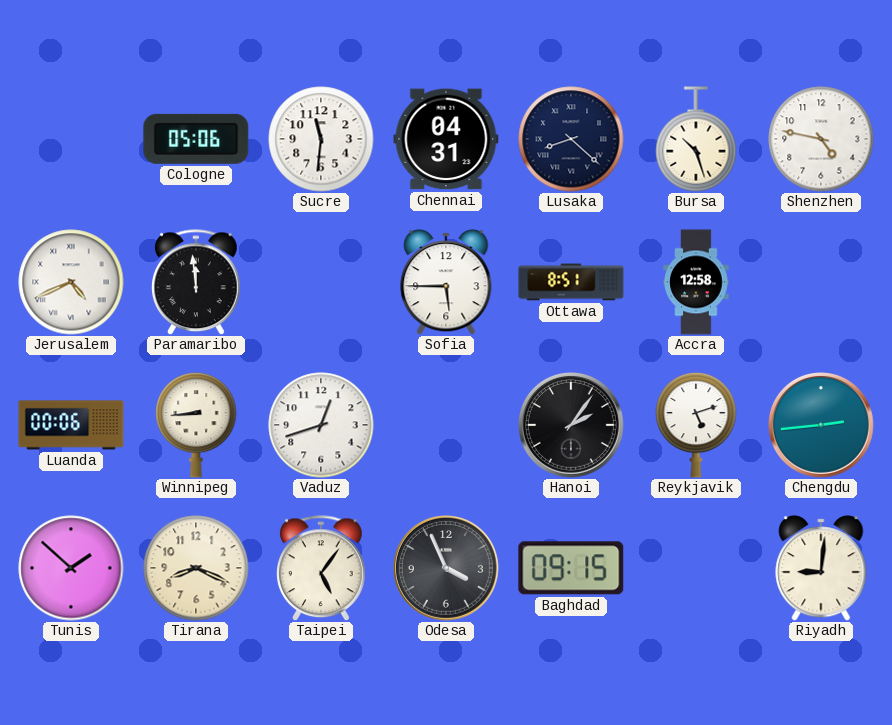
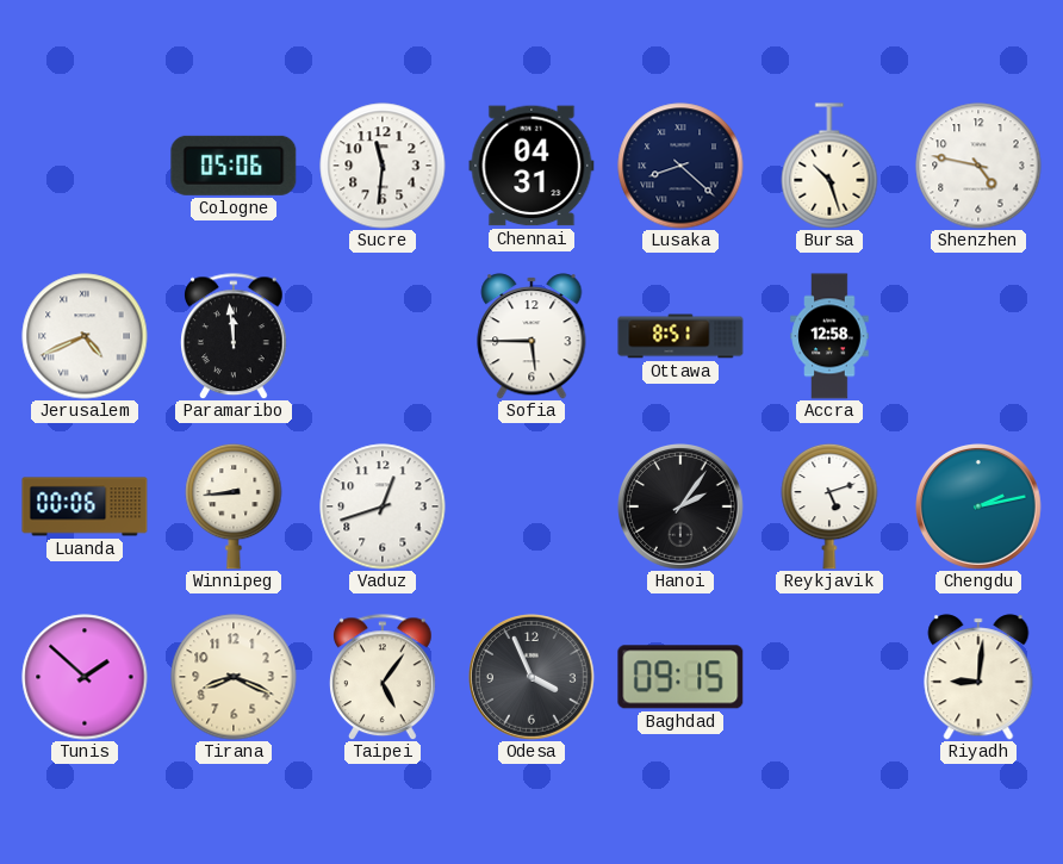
Chengdu: 2:44 -> 2:13
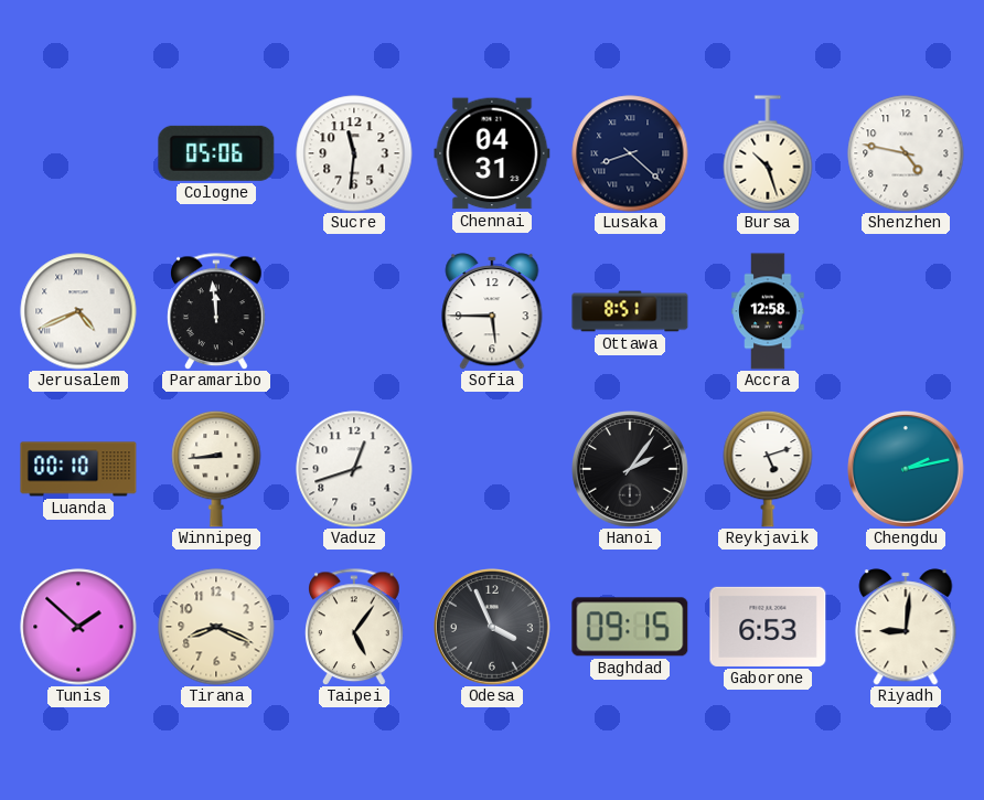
Luanda: 00:06 -> 00:10
Gaborone: none -> 6:53
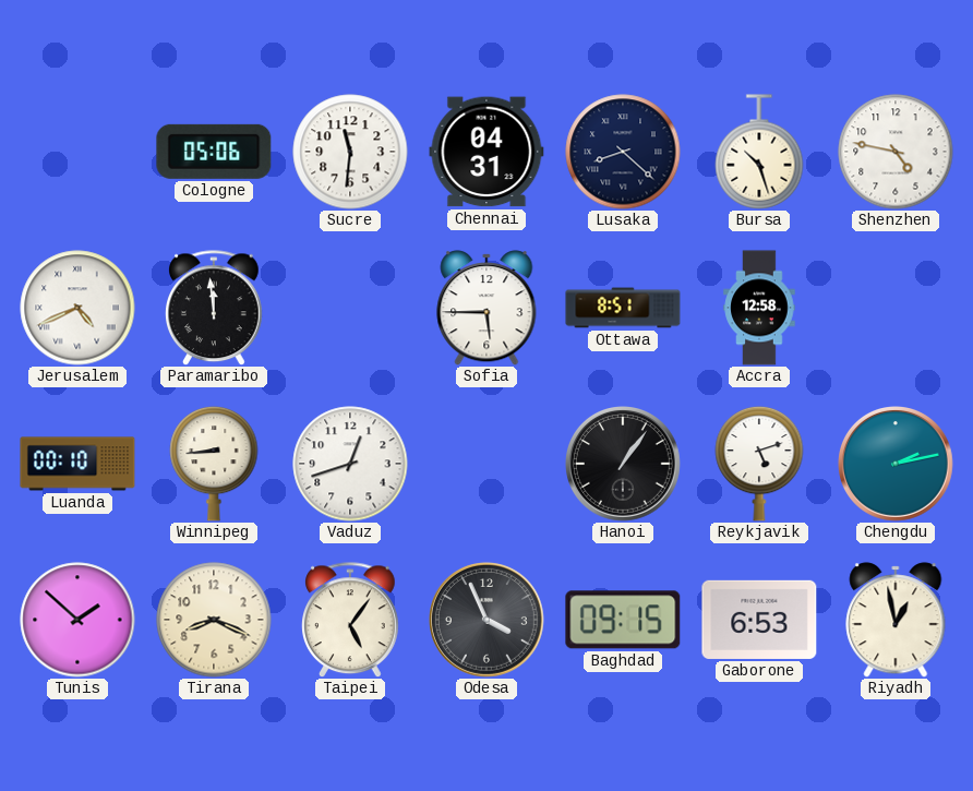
Hanoi: 2:06 -> 1:06
Riyadh: 9:01 -> 12:58
